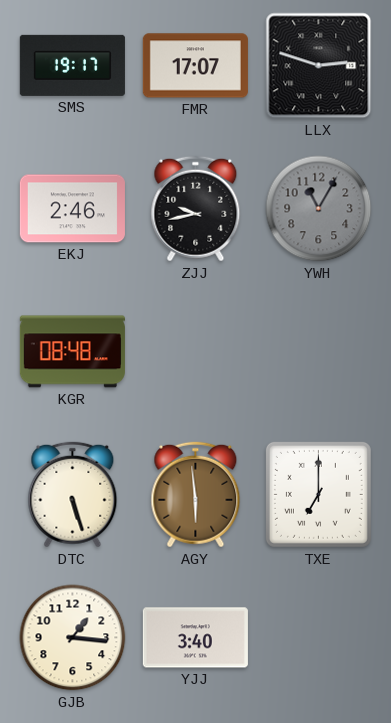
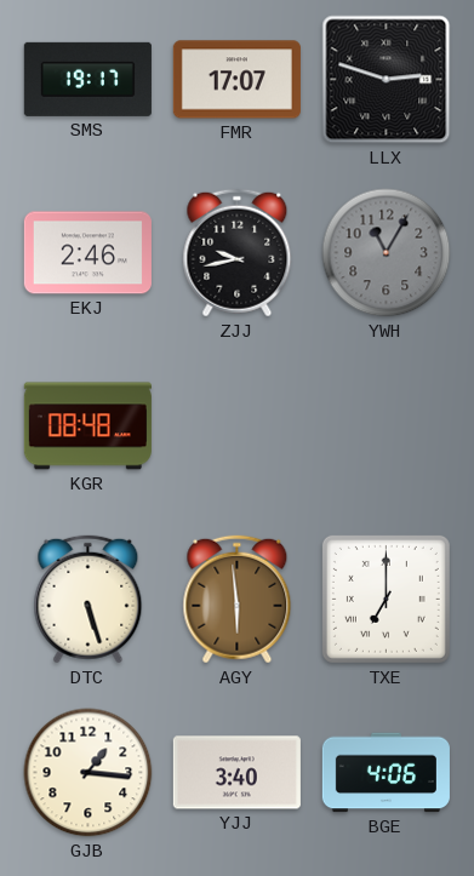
BGE: none -> 4:06
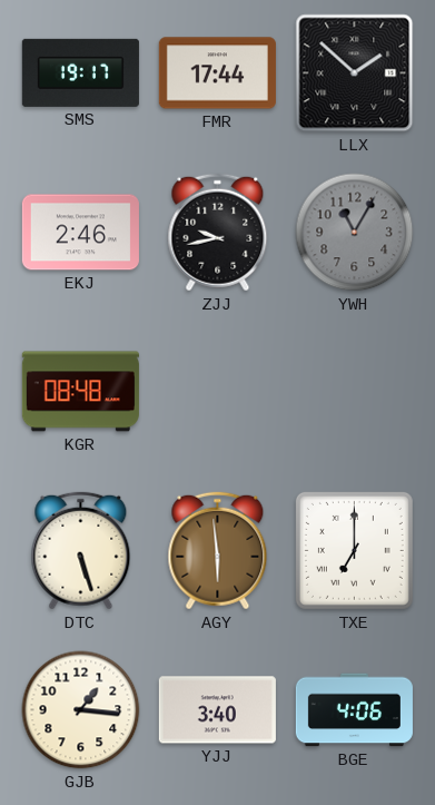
FMR: 17:07 -> 17:44
LLX: 2:48 -> 1:52
